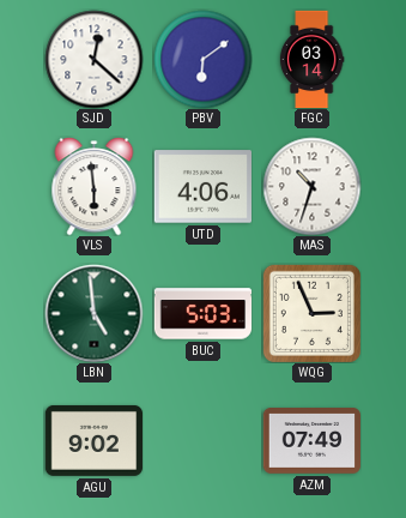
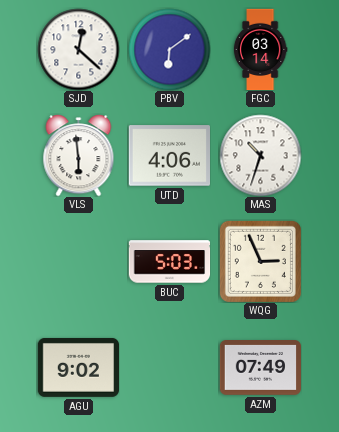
LBN: 4:59 -> none
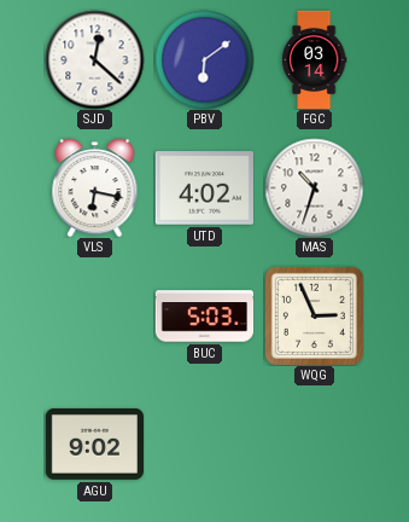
VLS: 5:59 -> 6:17
UTD: 4:06 -> 4:02
AZM: 07:49 -> none
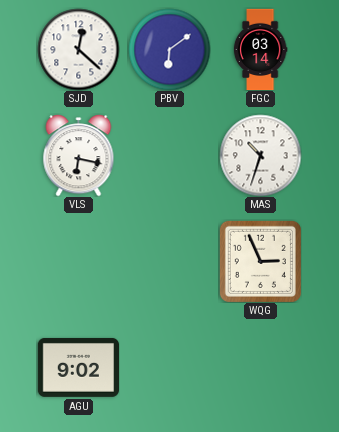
UTD: 4:02 -> none
BUC: 5:03 -> none
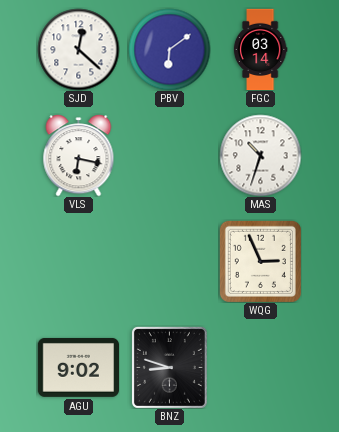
BNZ: none -> 8:48
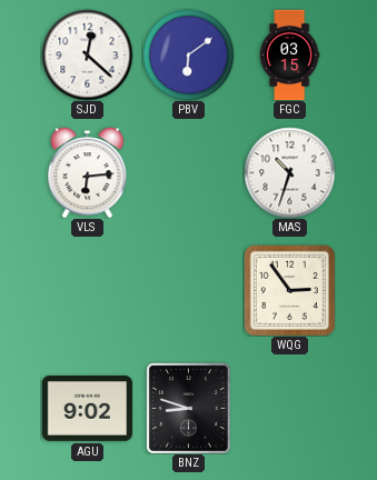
FGC: 03:14 -> 03:15
VLS: 6:17 -> 6:14
WQG: 2:56 -> 2:54
